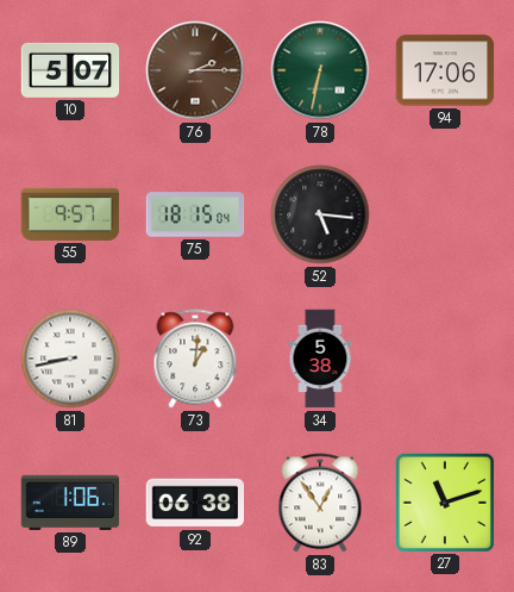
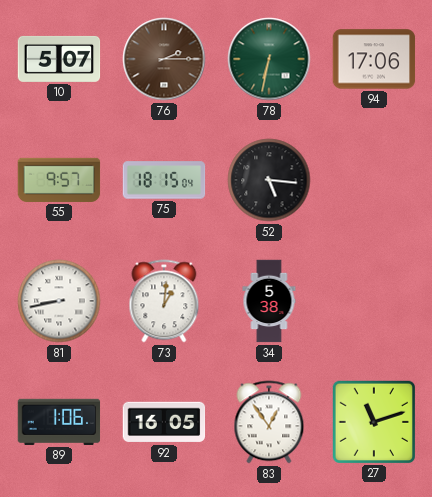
92: 06:38 -> 16:05
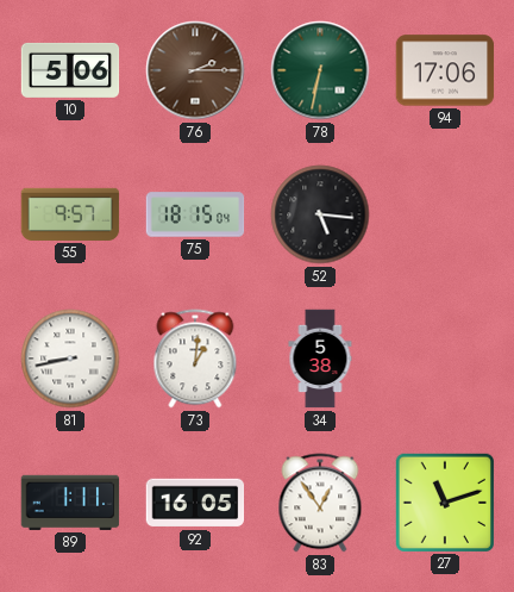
10: 5:07 -> 5:06
89: 1:06 -> 1:11
